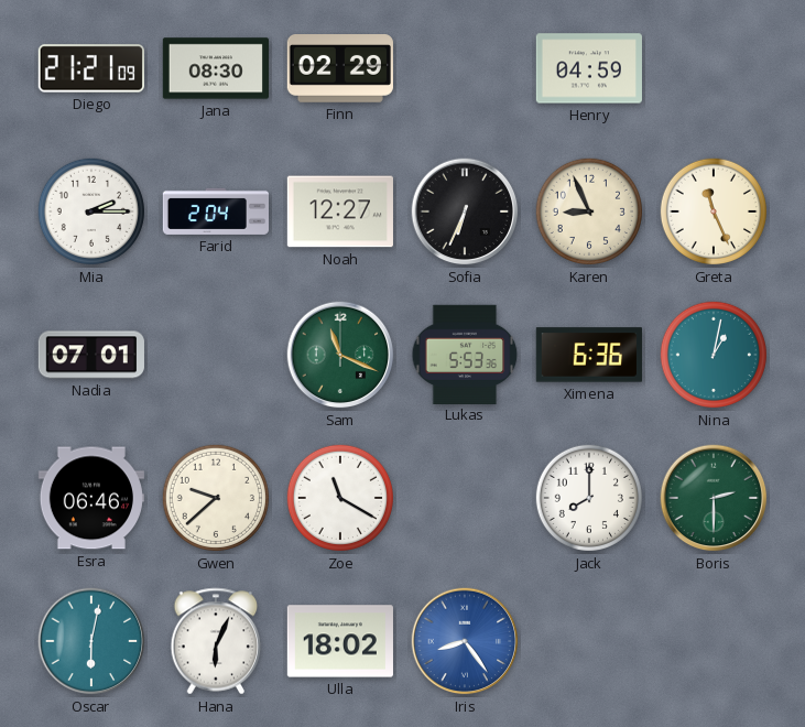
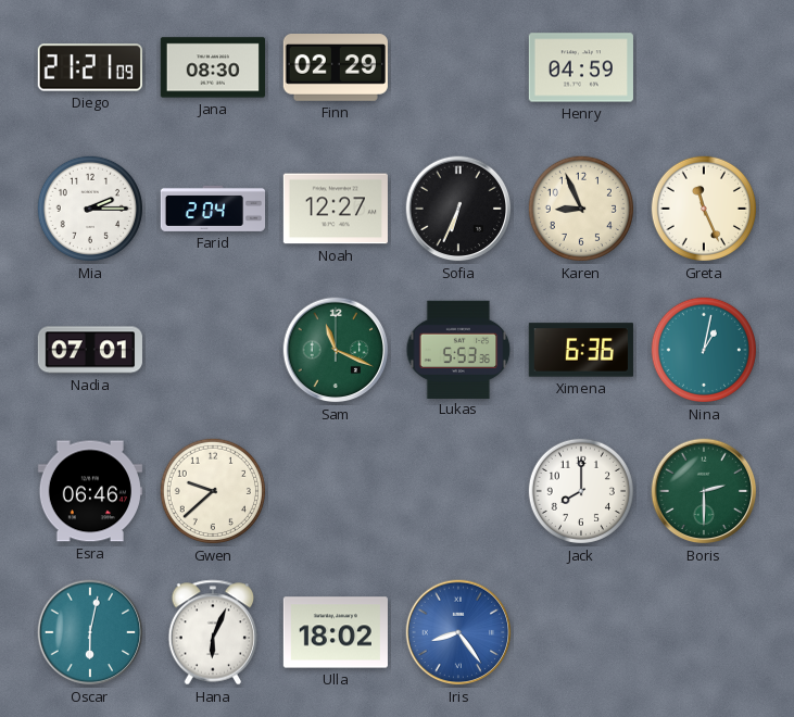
Zoe: 11:20 -> none
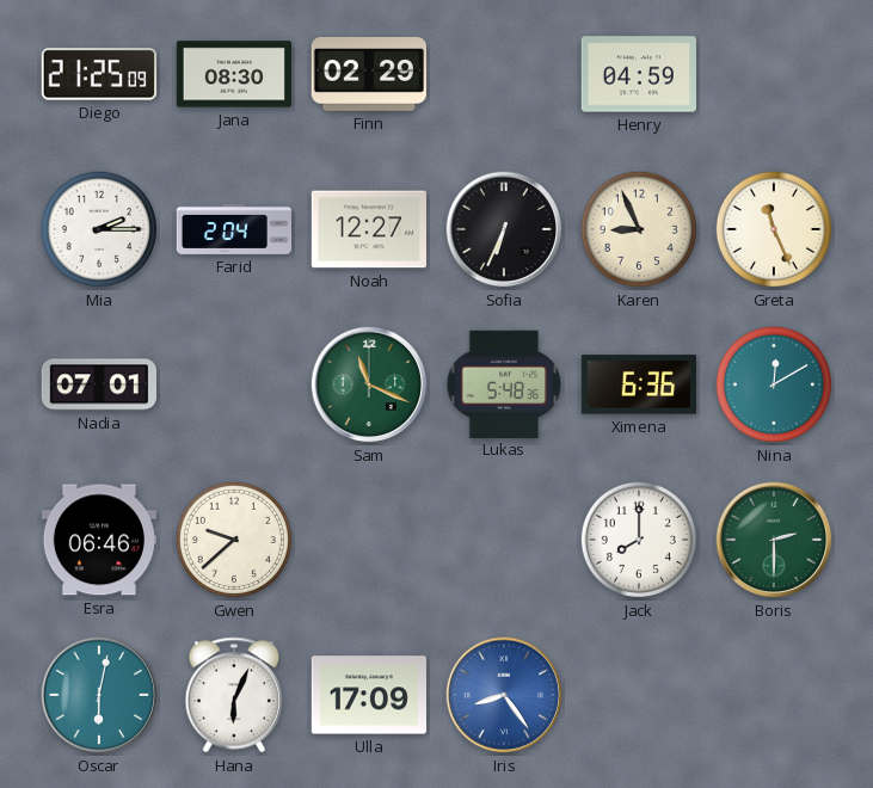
Diego: 21:21 -> 21:25
Lukas: 5:53 -> 5:48
Nina: 1:02 -> 12:10
Ulla: 18:02 -> 17:09
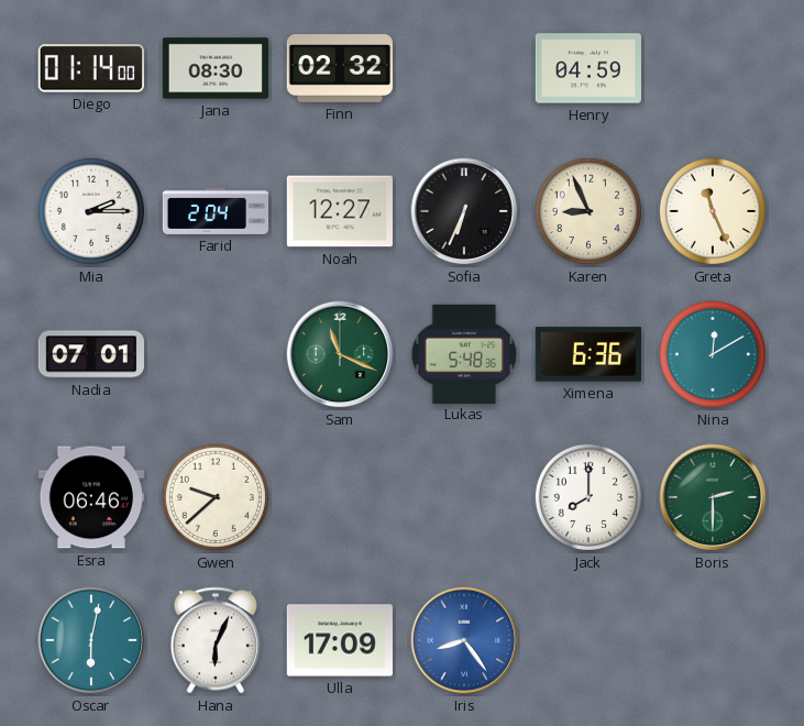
Diego: 21:25 -> 01:14
Finn: 02:29 -> 02:32
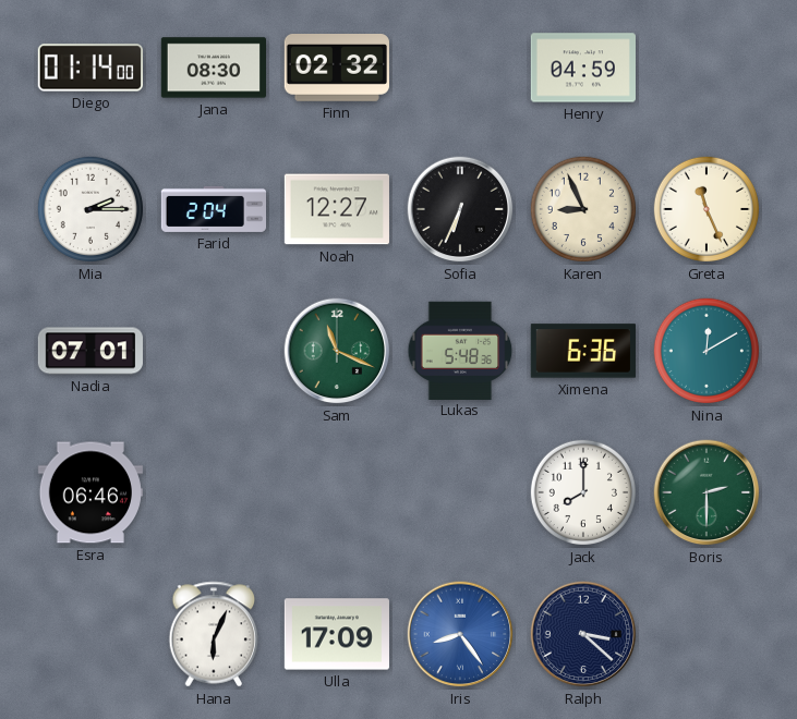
Gwen: 9:38 -> none
Oscar: 6:02 -> none
Ralph: none -> 3:22
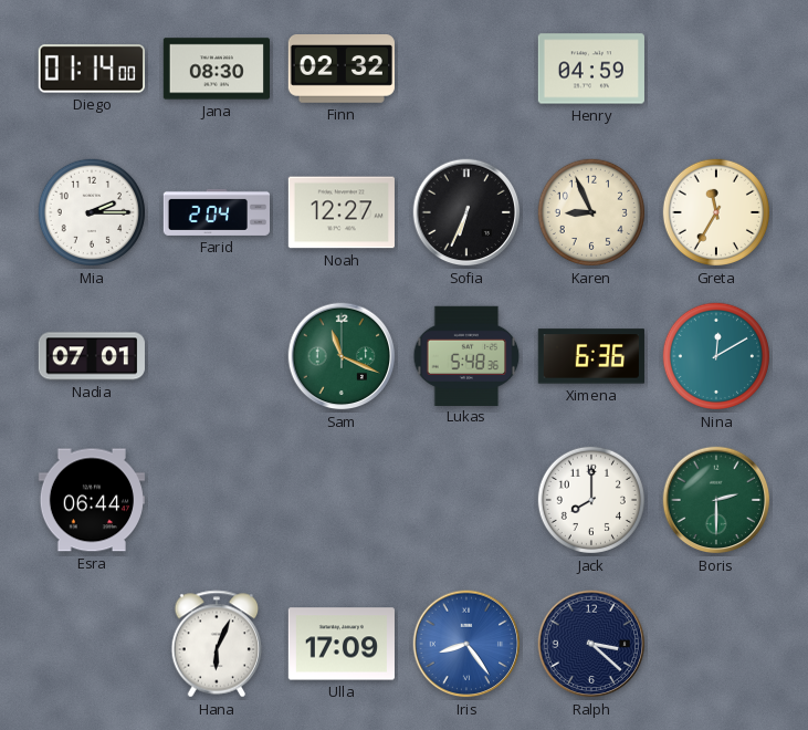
Greta: 11:26 -> 11:35
Esra: 06:46 -> 06:44
